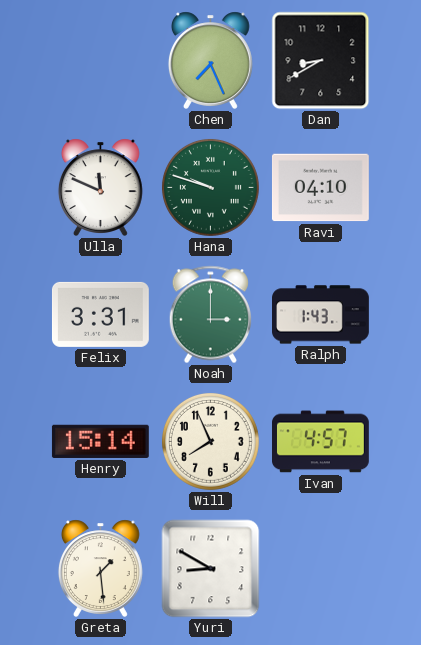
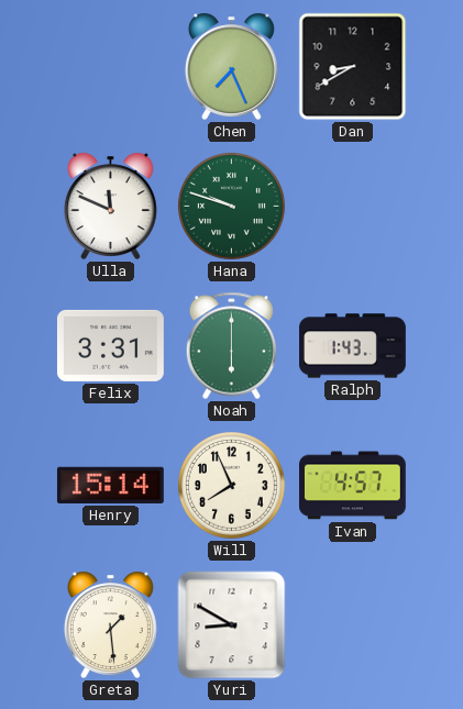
Ravi: 04:10 -> none
Noah: 3:00 -> 6:00
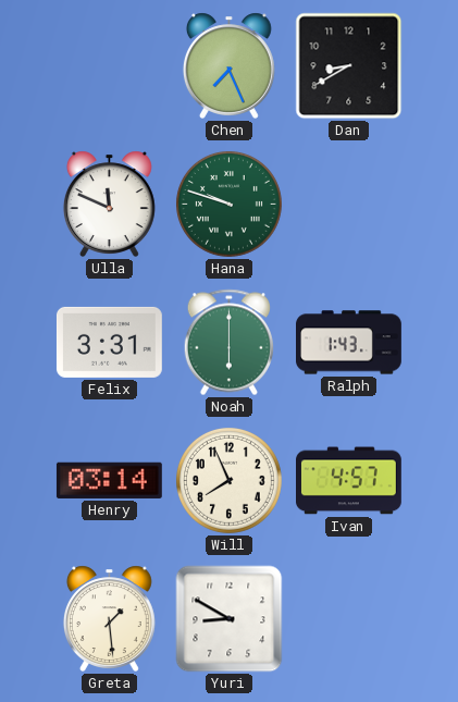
Henry: 15:14 -> 03:14
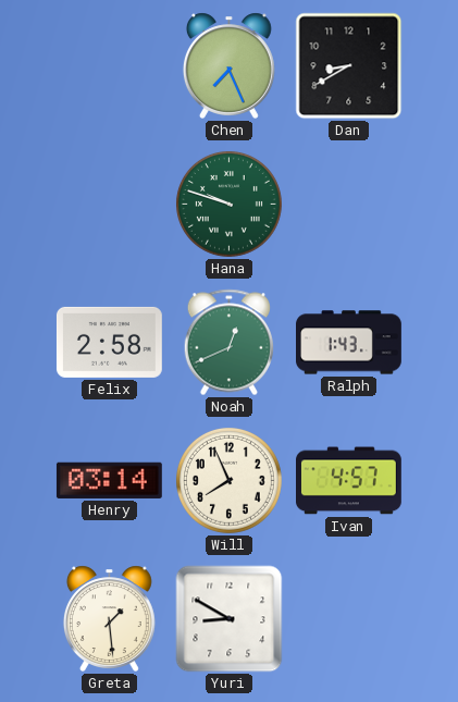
Ulla: 11:49 -> none
Felix: 3:31 -> 2:58
Noah: 6:00 -> 12:41
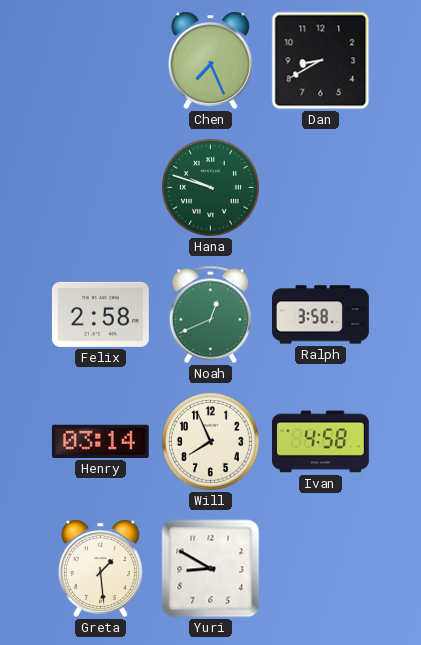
Ralph: 1:43 -> 3:58
Ivan: 4:57 -> 4:58
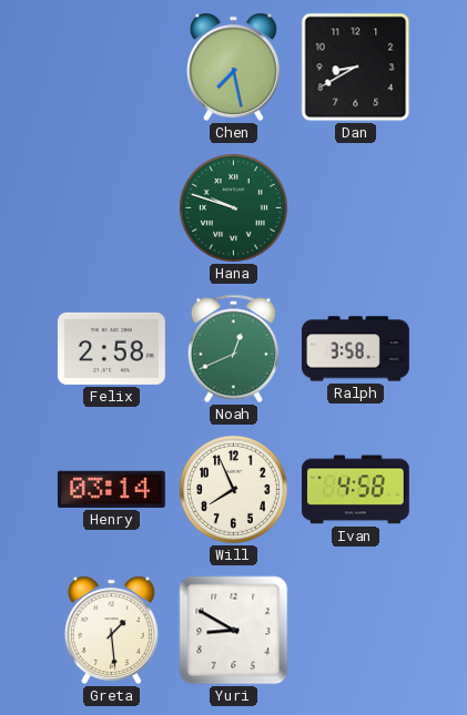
Chen: 7:26 -> 7:28
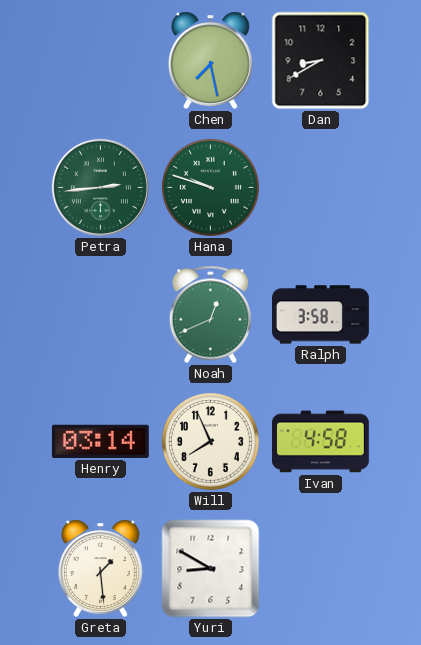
Petra: none -> 2:44
Felix: 2:58 -> none
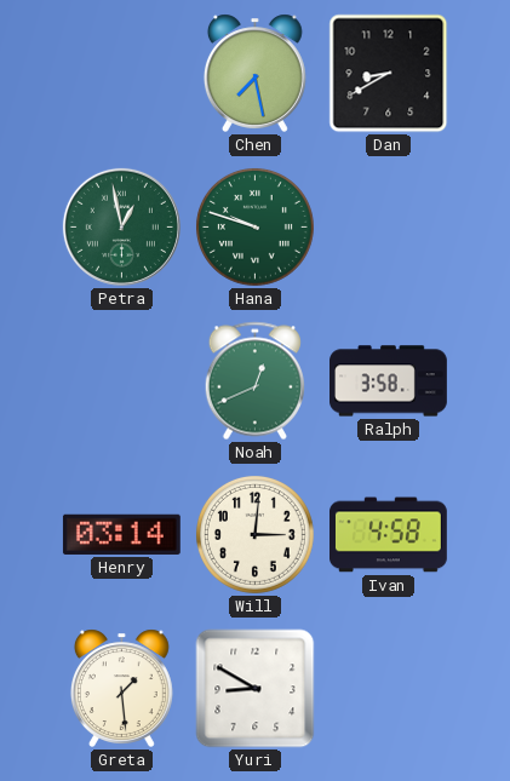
Petra: 2:44 -> 12:58
Will: 7:56 -> 3:01
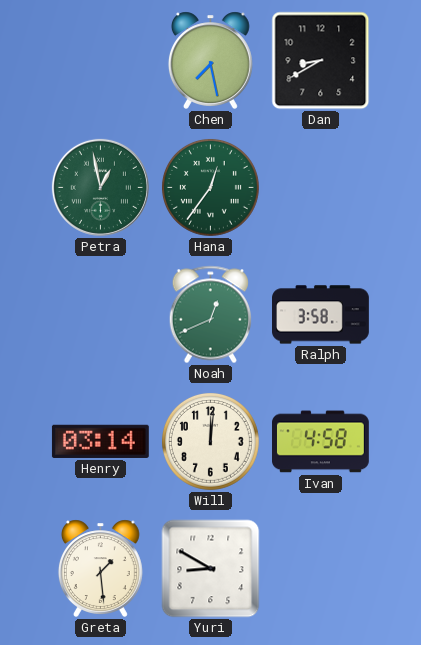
Hana: 9:48 -> 12:36
Will: 3:01 -> 12:01
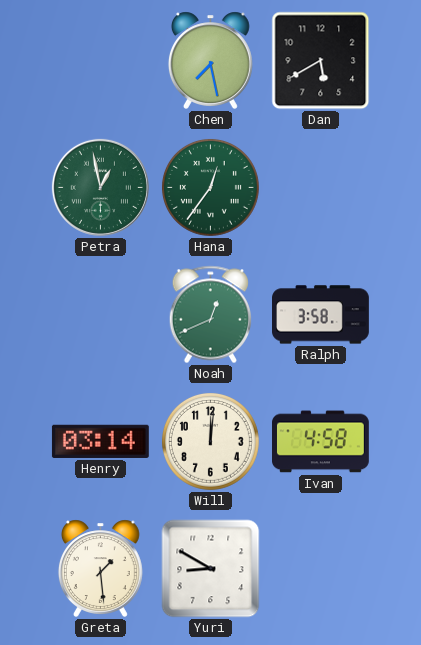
Dan: 8:40 -> 5:40
